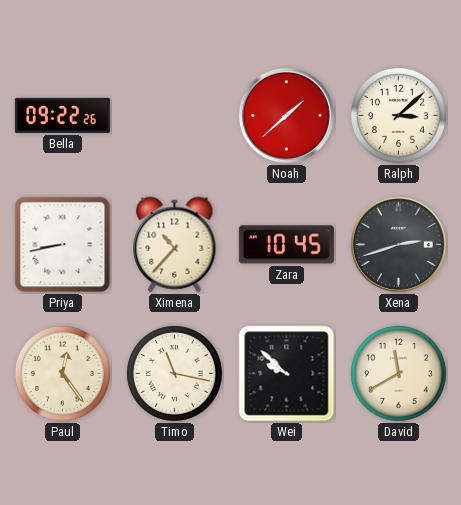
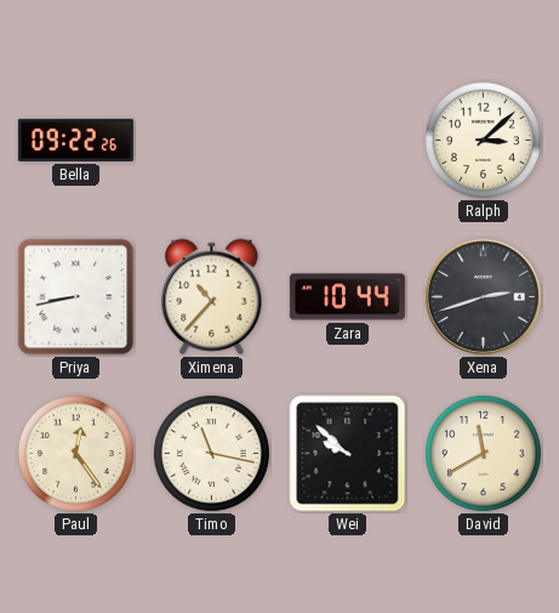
Noah: 1:38 -> none
Zara: 10:45 -> 10:44
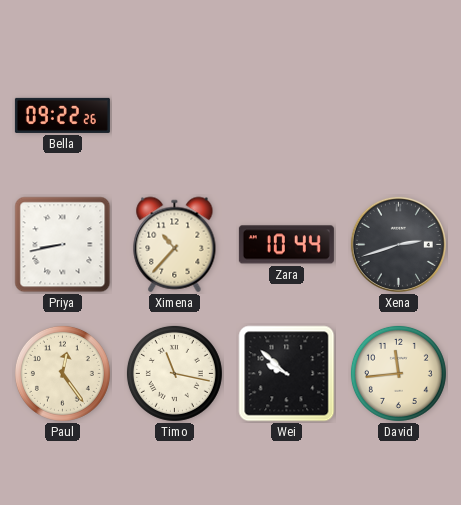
Ralph: 3:08 -> none
David: 11:40 -> 11:44
